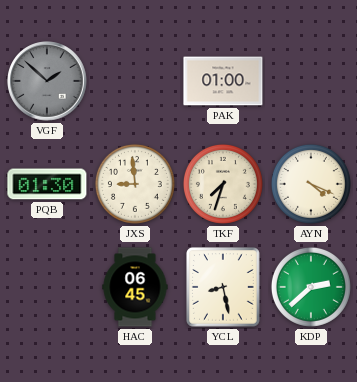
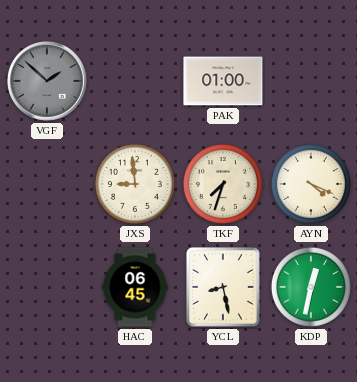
PQB: 01:30 -> none
KDP: 2:38 -> 12:32
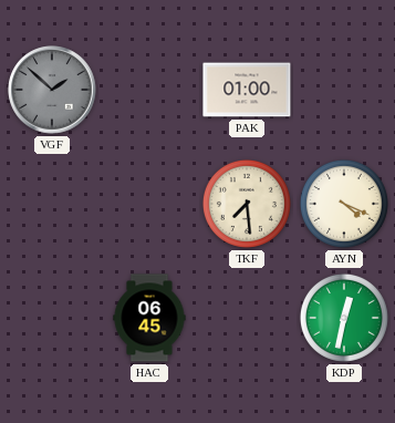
JXS: 8:59 -> none
TKF: 7:33 -> 7:29
YCL: 8:28 -> none
